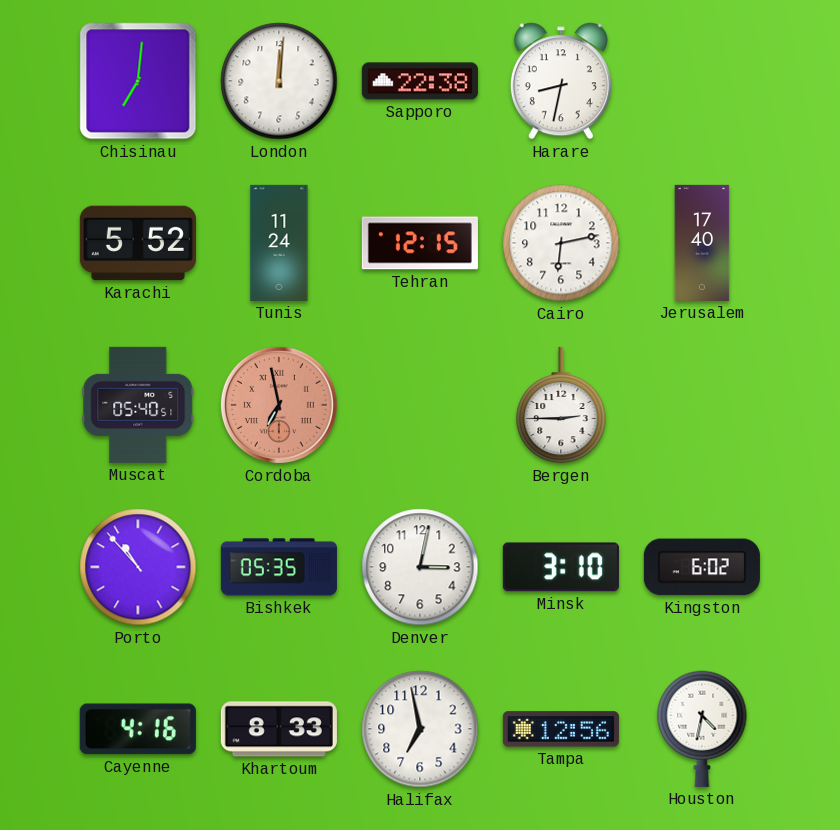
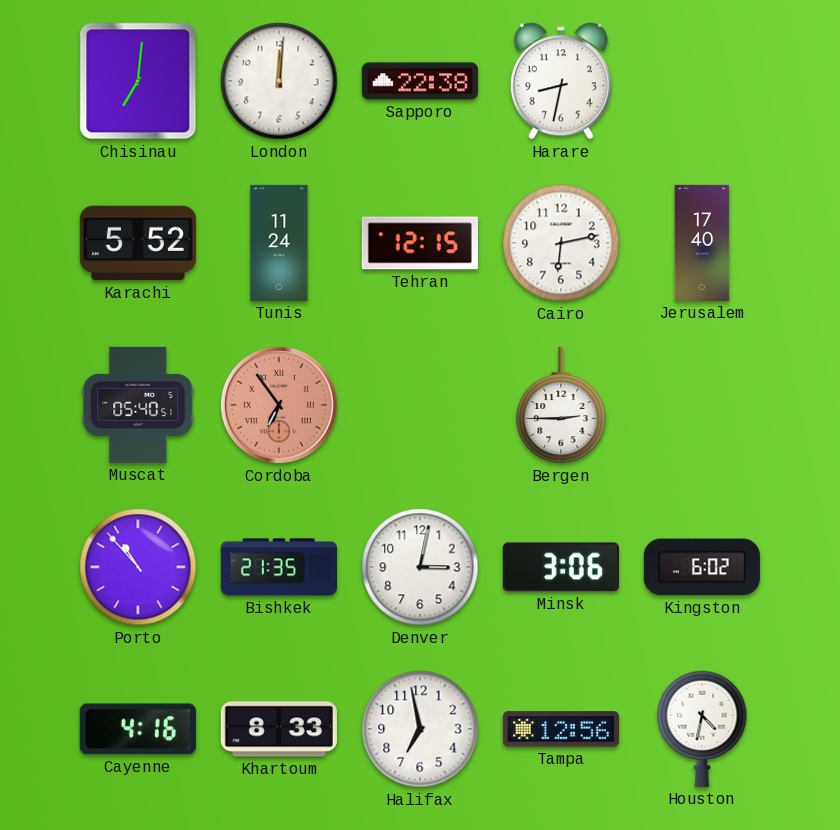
Cordoba: 6:58 -> 6:54
Bishkek: 05:35 -> 21:35
Minsk: 3:10 -> 3:06
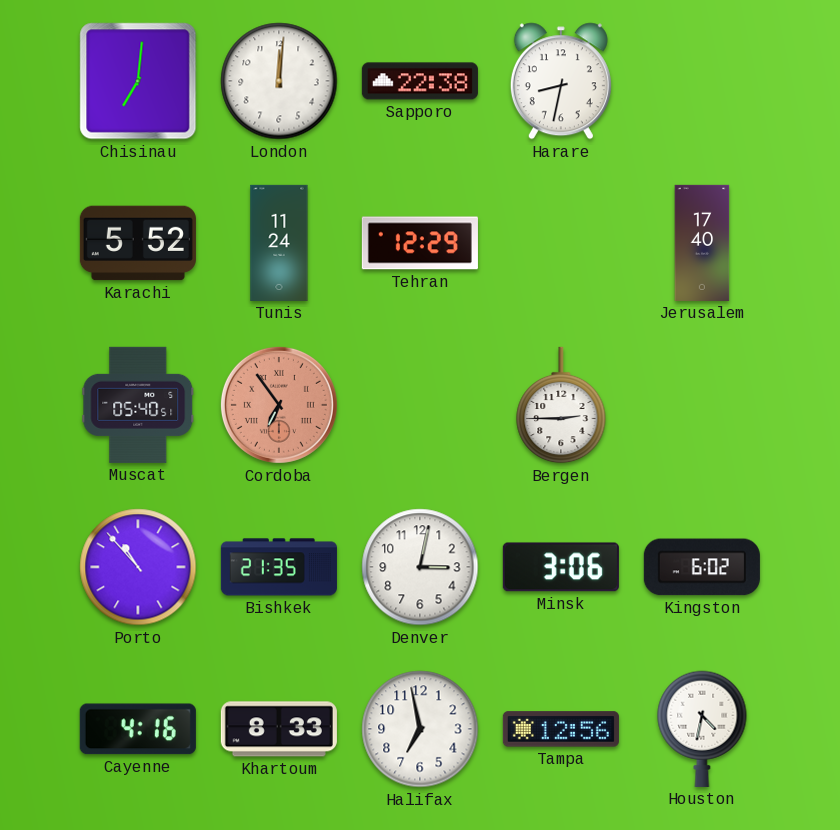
Tehran: 12:15 -> 12:29
Cairo: 6:13 -> none
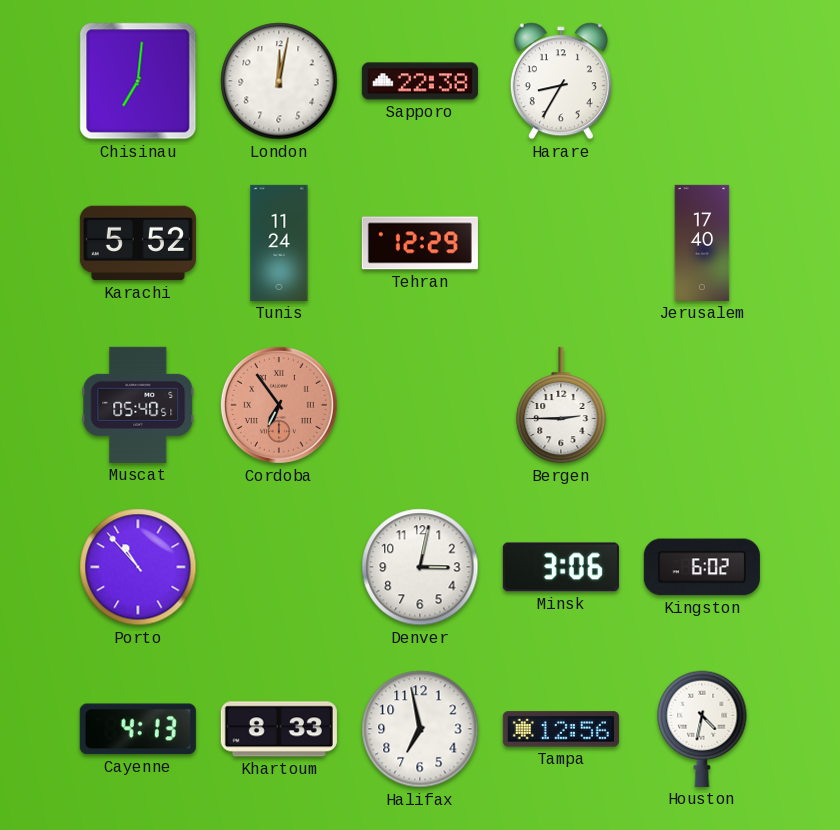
London: 12:01 -> 12:02
Harare: 8:32 -> 8:35
Bishkek: 21:35 -> none
Cayenne: 4:16 -> 4:13
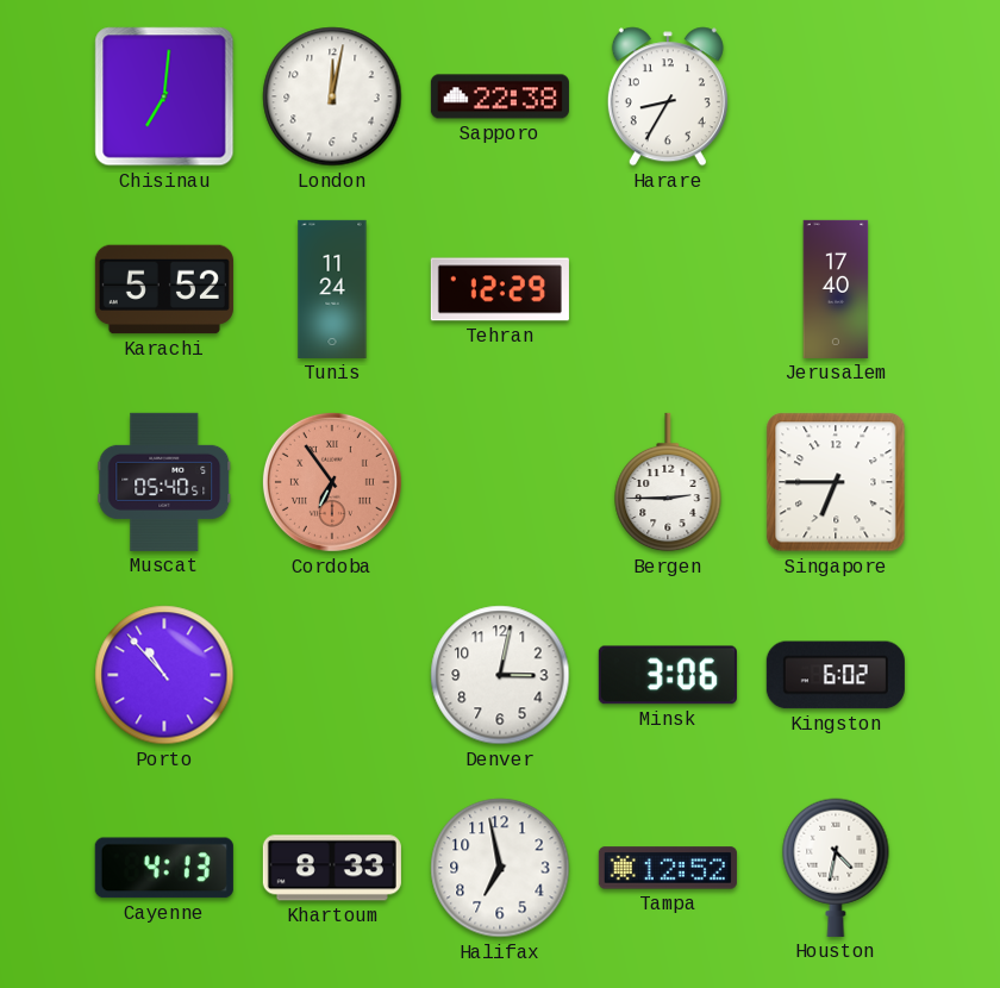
Singapore: none -> 6:45
Tampa: 12:56 -> 12:52
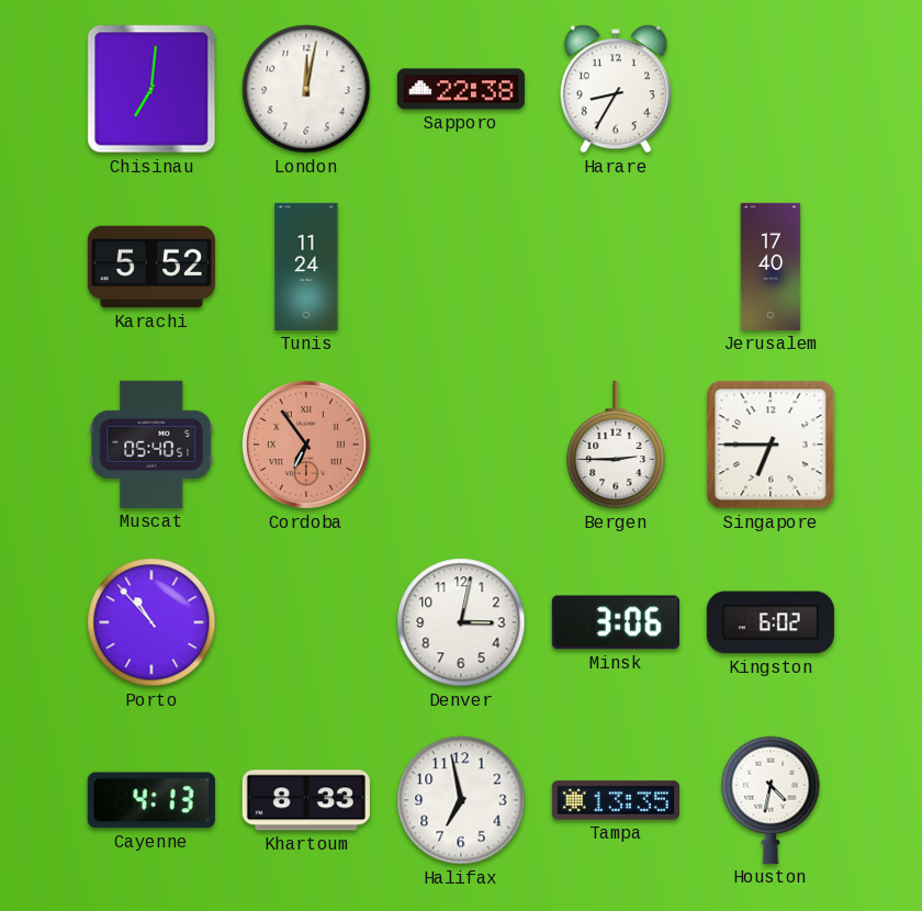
Tehran: 12:29 -> none
Tampa: 12:52 -> 13:35
